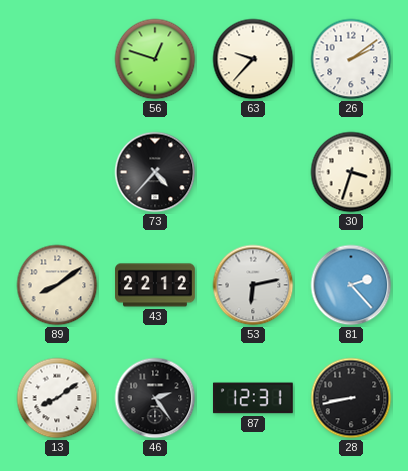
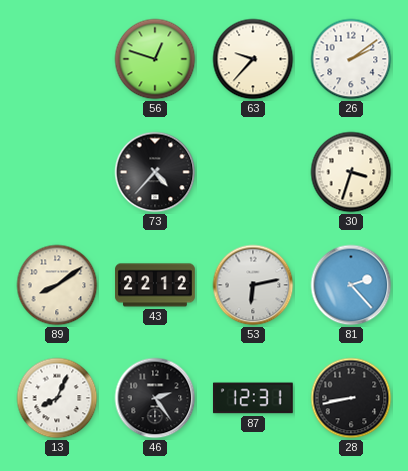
13: 8:09 -> 8:04
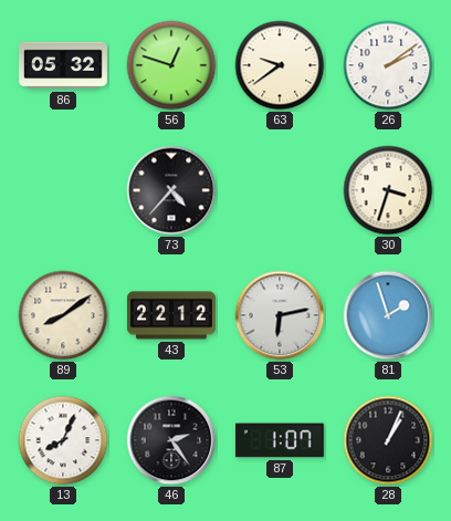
86: none -> 05:32
63: 9:37 -> 9:39
81: 2:23 -> 1:57
87: 12:31 -> 1:07
28: 8:43 -> 1:04
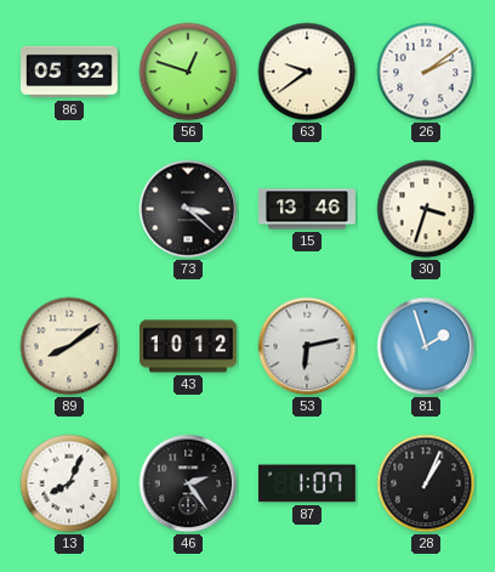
73: 4:37 -> 3:22
15: none -> 13:46
43: 22:12 -> 10:12
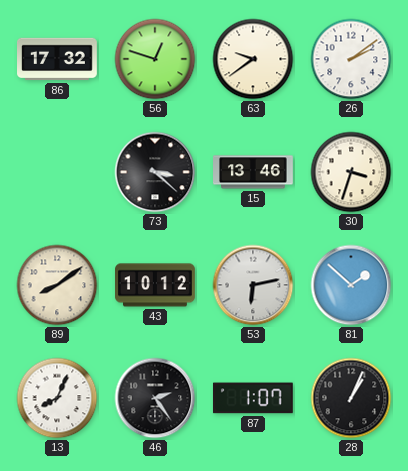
86: 05:32 -> 17:32
81: 1:57 -> 1:52
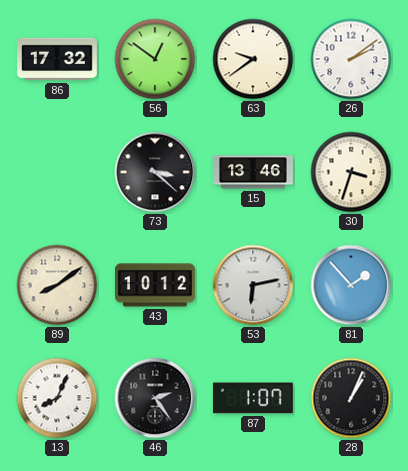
56: 12:48 -> 12:51
81: 1:52 -> 1:53
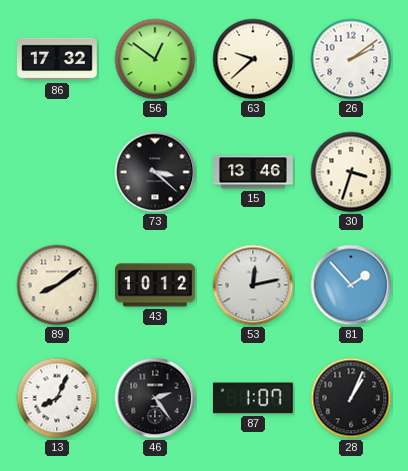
63: 9:39 -> 9:38
53: 6:13 -> 12:13
